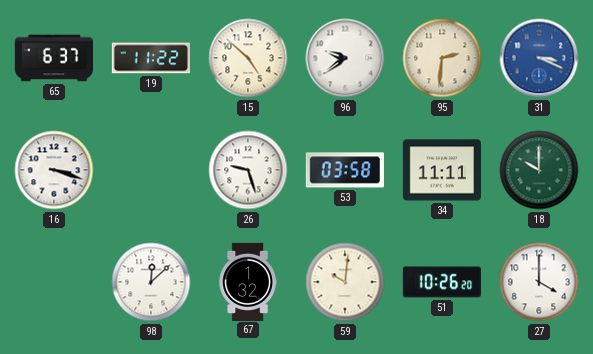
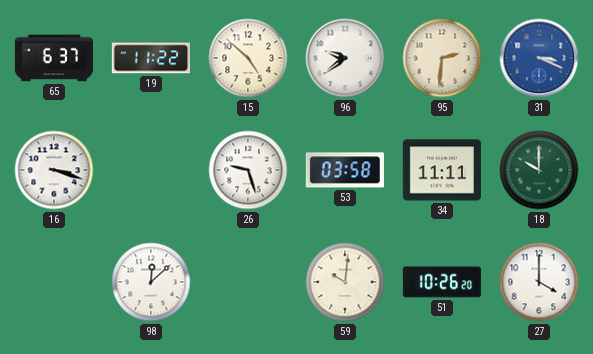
67: 1:32 -> none
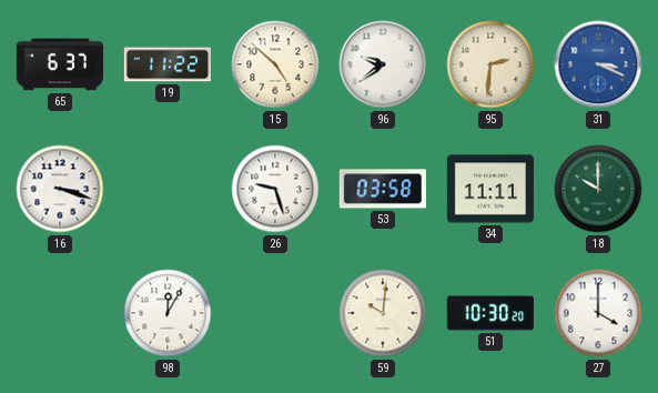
98: 12:08 -> 12:05
51: 10:26 -> 10:30
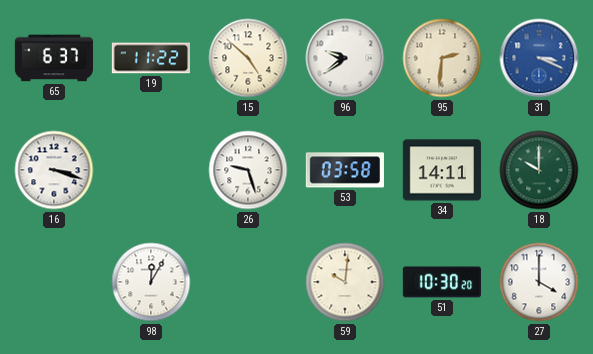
34: 11:11 -> 14:11
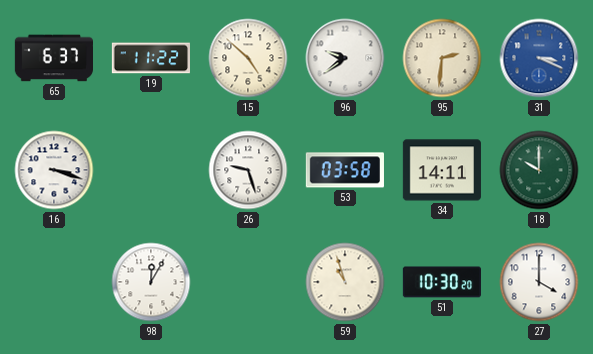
59: 10:01 -> 10:57
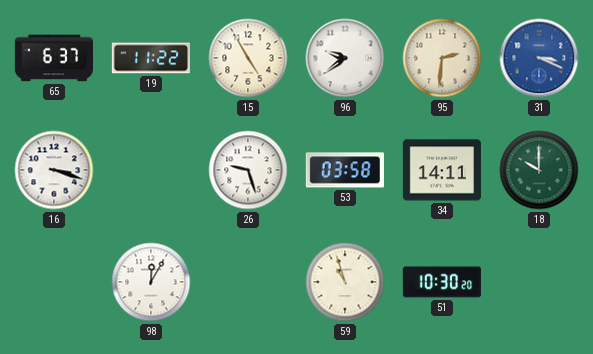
15: 4:52 -> 4:55
27: 4:00 -> none
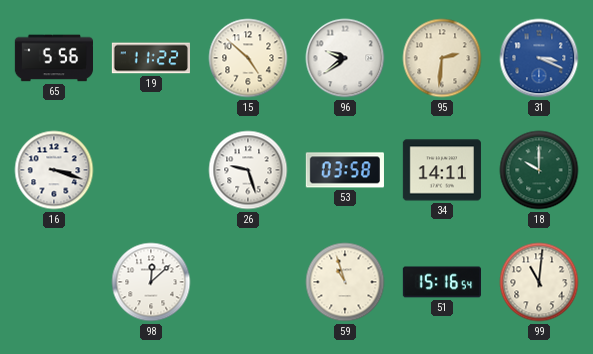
65: 6:37 -> 5:56
15: 4:55 -> 4:52
98: 12:05 -> 12:08
51: 10:30 -> 15:16
99: none -> 11:01
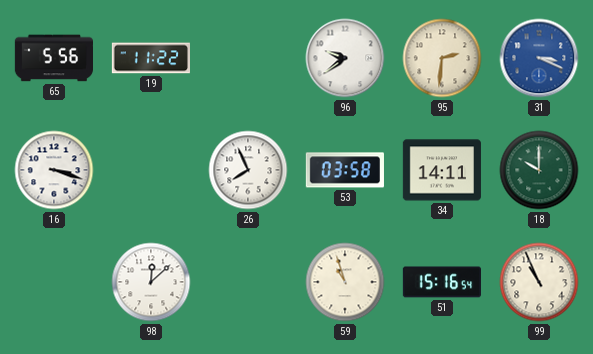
15: 4:52 -> none
26: 9:27 -> 7:56
99: 11:01 -> 10:56
